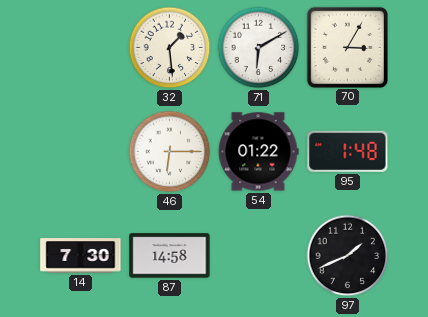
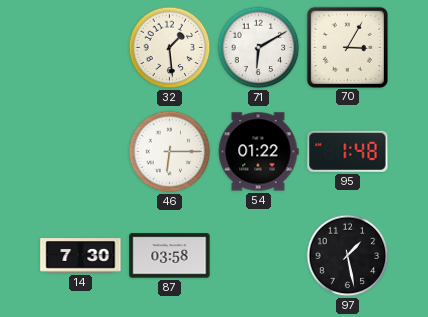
87: 14:58 -> 03:58
97: 1:41 -> 1:28
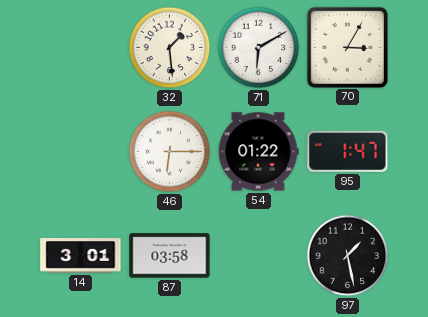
95: 1:48 -> 1:47
14: 7:30 -> 3:01
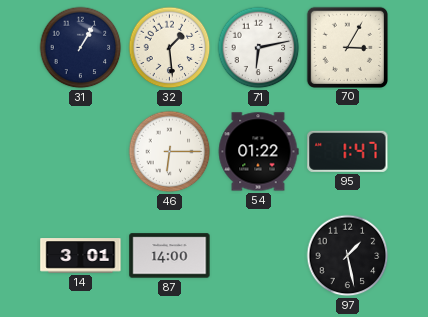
31: none -> 1:05
71: 6:10 -> 6:13
87: 03:58 -> 14:00
